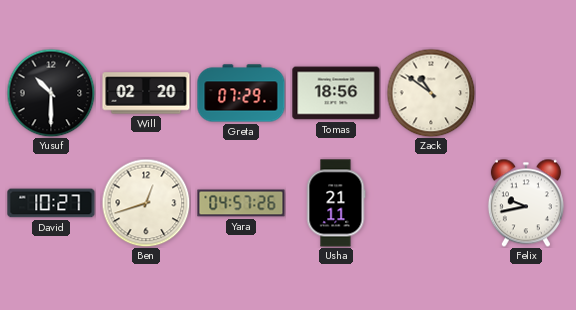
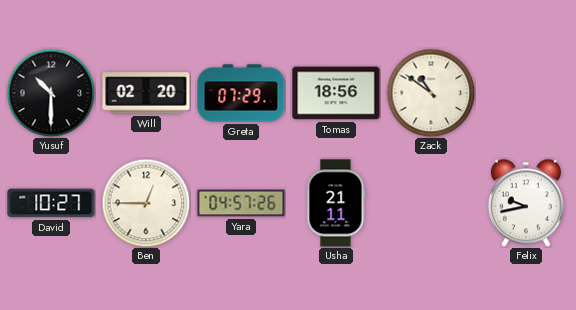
Ben: 12:42 -> 12:45
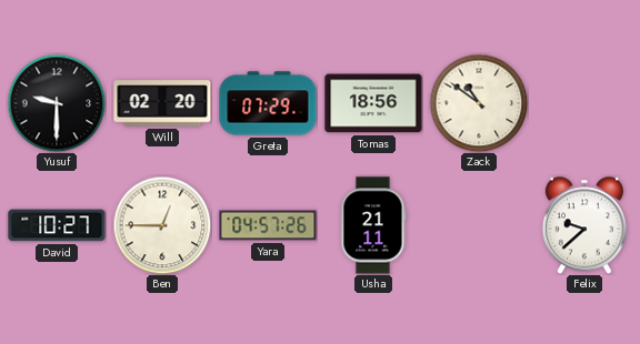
Yusuf: 10:30 -> 9:30
Felix: 9:43 -> 9:38
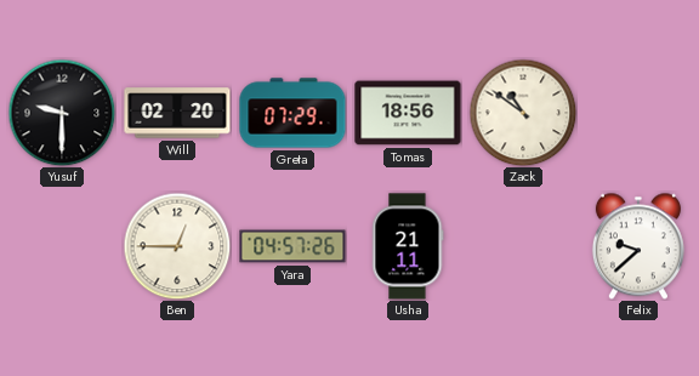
David: 10:27 -> none
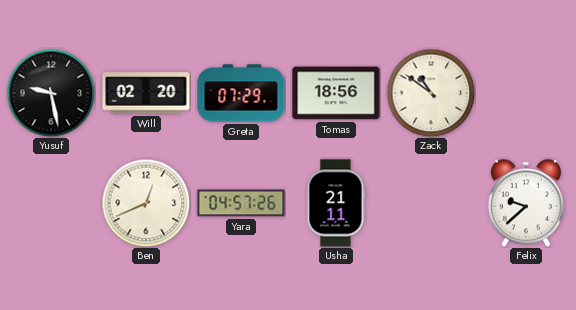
Yusuf: 9:30 -> 9:28
Ben: 12:45 -> 12:41
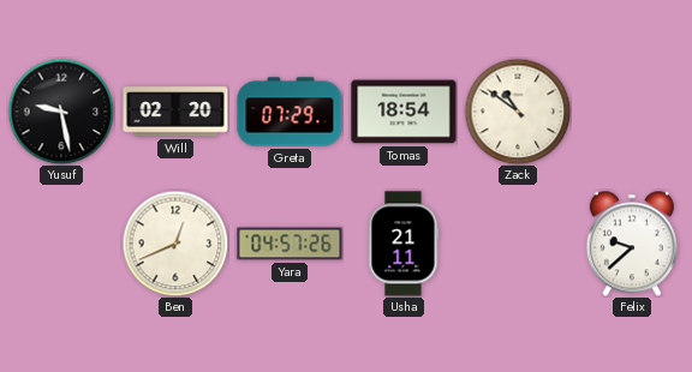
Tomas: 18:56 -> 18:54
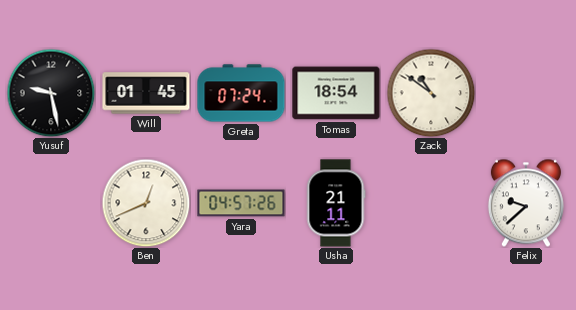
Will: 02:20 -> 01:45
Greta: 07:29 -> 07:24
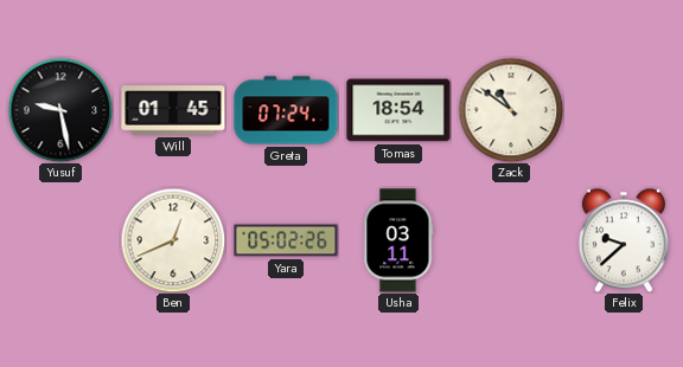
Yara: 04:57 -> 05:02
Usha: 21:11 -> 03:11
